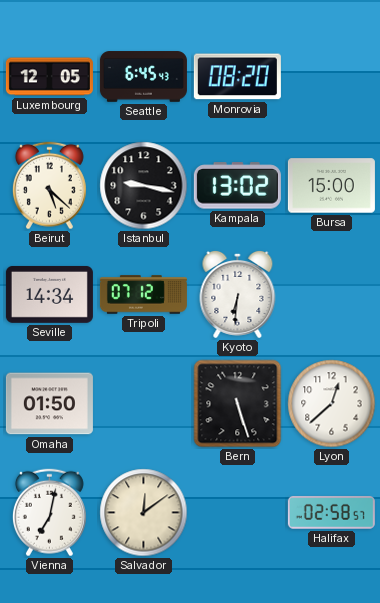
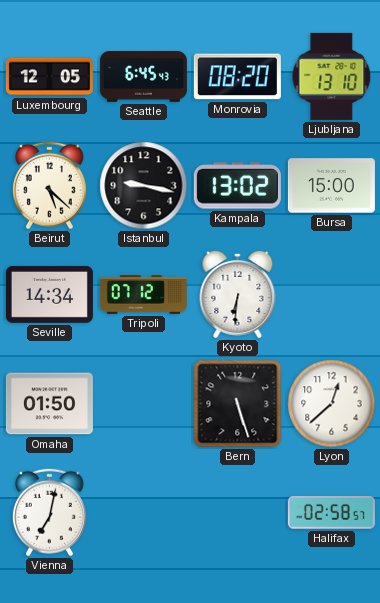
Ljubljana: none -> 13:10
Salvador: 12:09 -> none
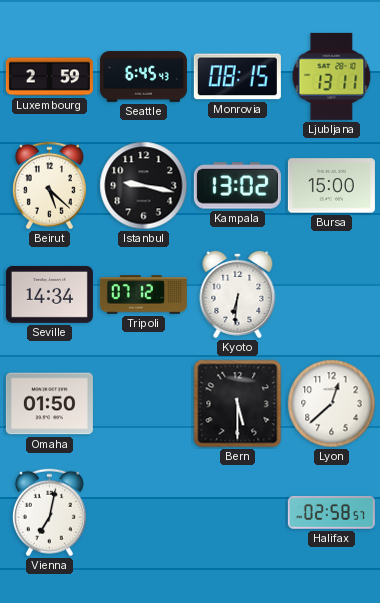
Luxembourg: 12:05 -> 2:59
Monrovia: 08:20 -> 08:15
Ljubljana: 13:10 -> 13:11
Bern: 5:27 -> 5:30
